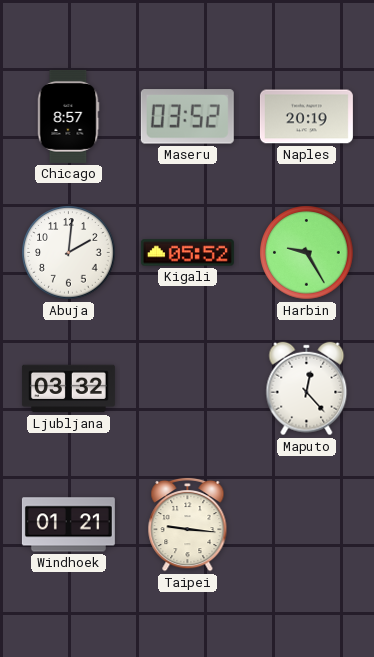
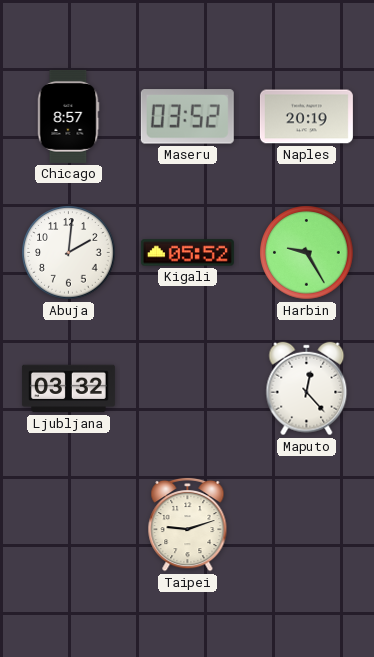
Windhoek: 01:21 -> none
Taipei: 9:16 -> 9:12
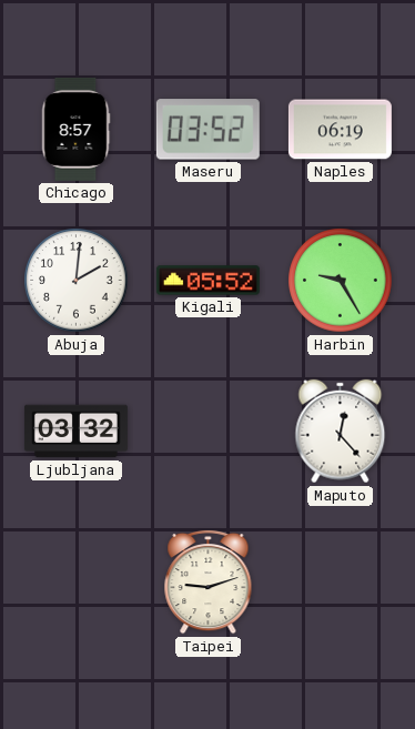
Naples: 20:19 -> 06:19
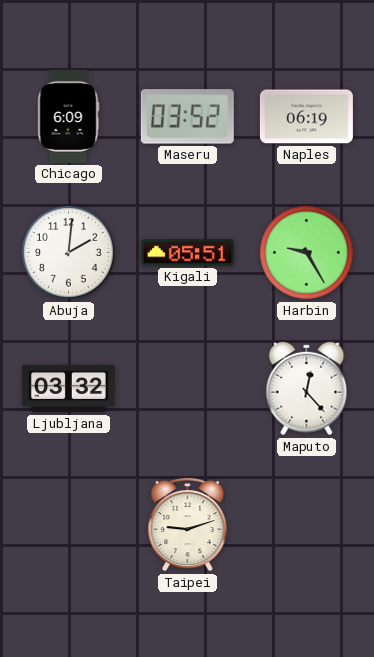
Chicago: 8:57 -> 6:09
Kigali: 05:52 -> 05:51
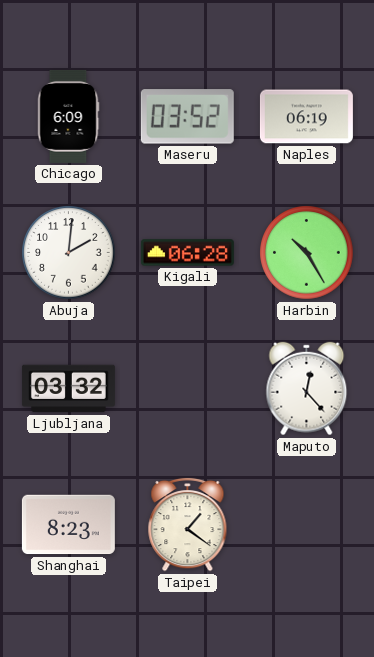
Kigali: 05:51 -> 06:28
Harbin: 9:25 -> 10:25
Shanghai: none -> 8:23
Taipei: 9:12 -> 1:21
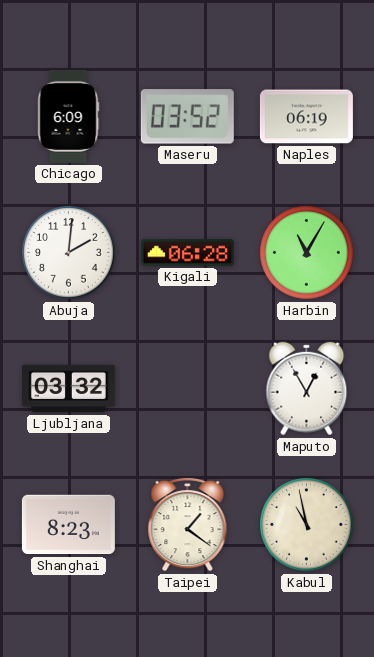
Harbin: 10:25 -> 11:05
Maputo: 12:23 -> 12:55
Kabul: none -> 10:58
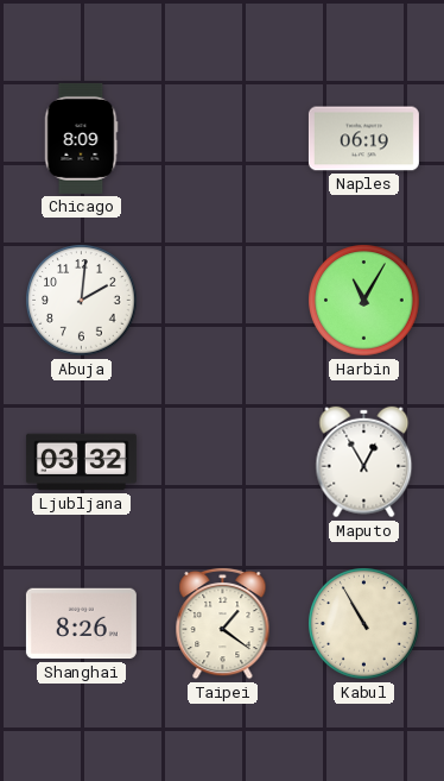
Chicago: 6:09 -> 8:09
Maseru: 03:52 -> none
Kigali: 06:28 -> none
Shanghai: 8:23 -> 8:26
Kabul: 10:58 -> 10:55
